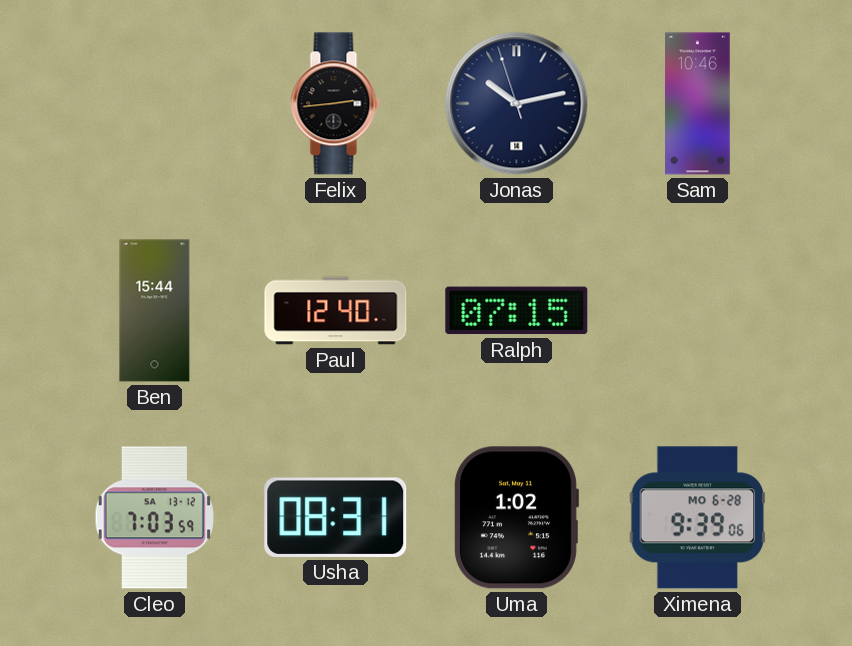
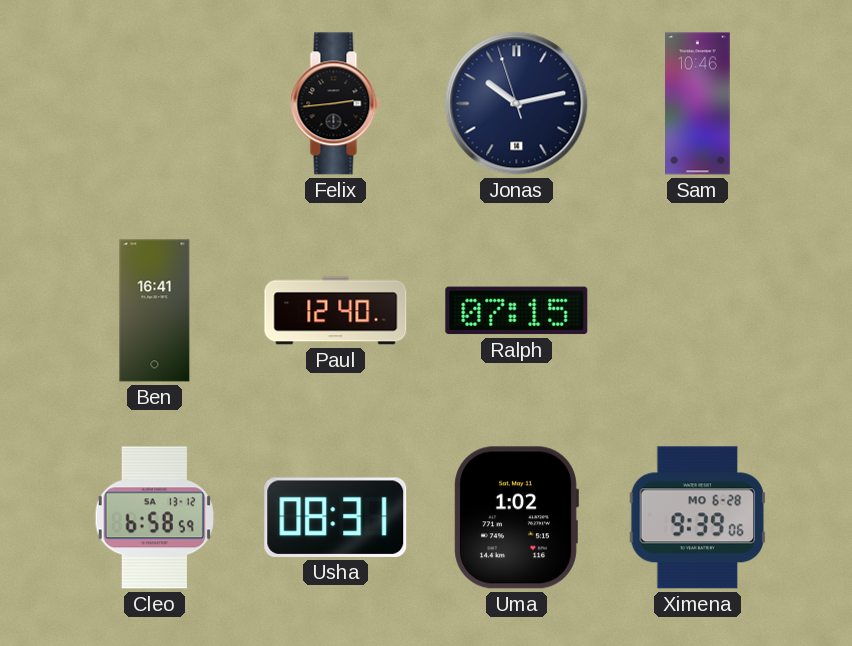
Ben: 15:44 -> 16:41
Cleo: 7:03 -> 6:58
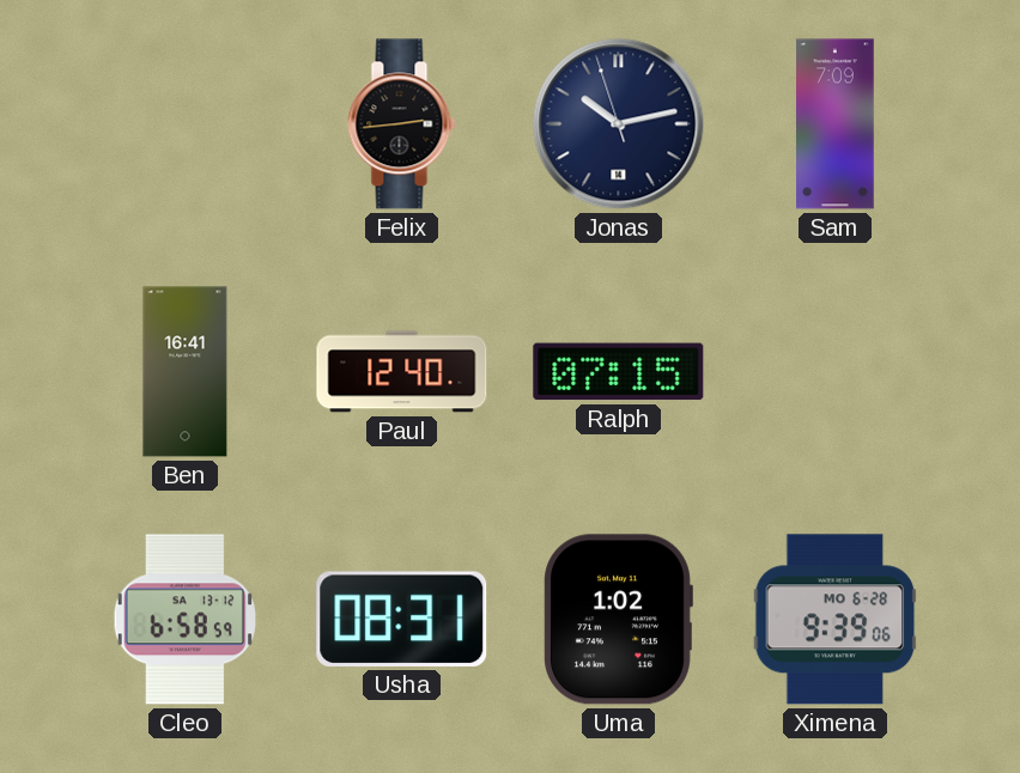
Sam: 10:46 -> 7:09
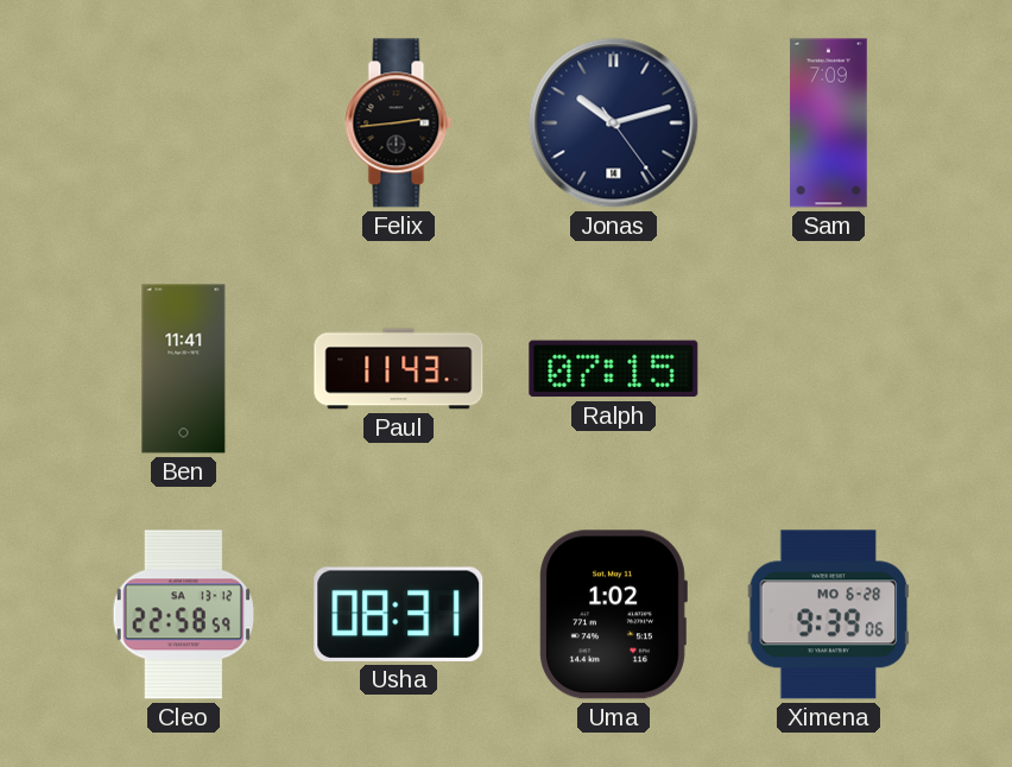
Jonas: 10:12:57 -> 10:12:24
Ben: 16:41 -> 11:41
Paul: 12:40 -> 11:43
Cleo: 6:58 -> 22:58
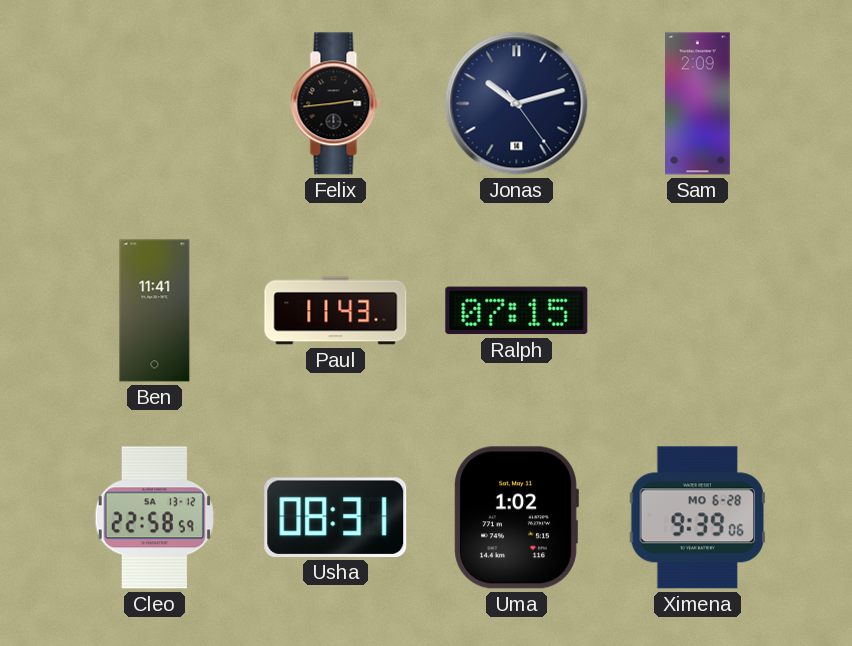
Sam: 7:09 -> 2:09
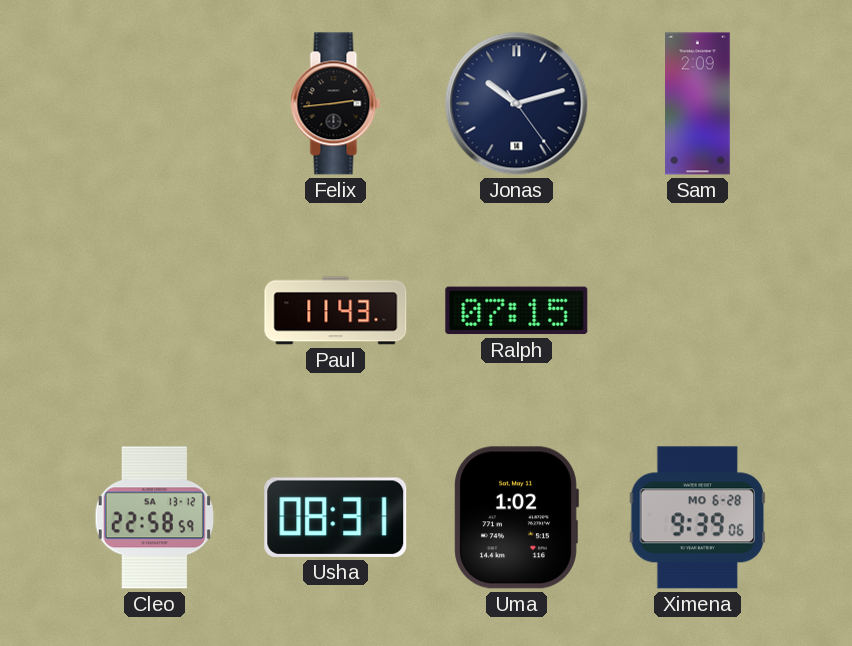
Ben: 11:41 -> none
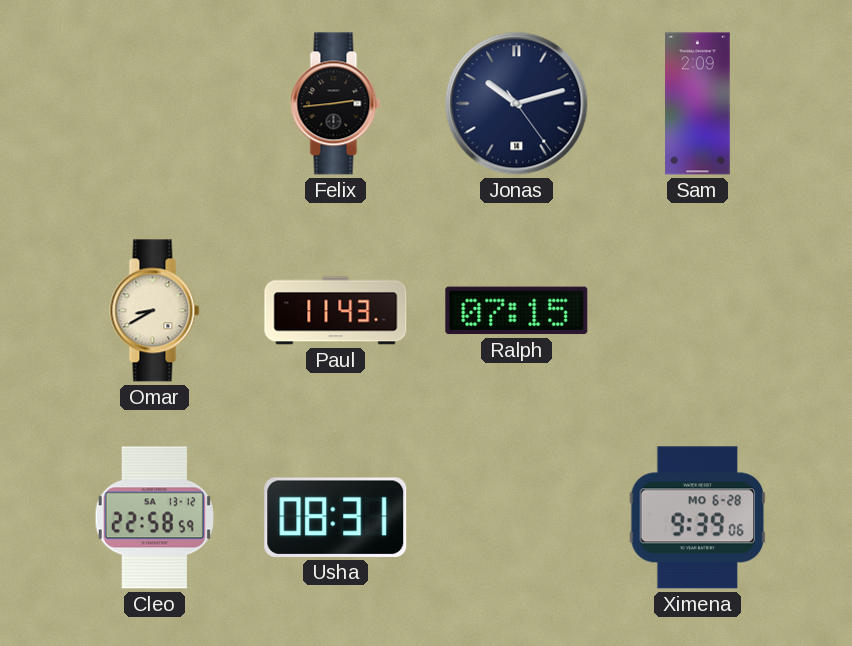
Omar: none -> 8:40
Uma: 1:02 -> none
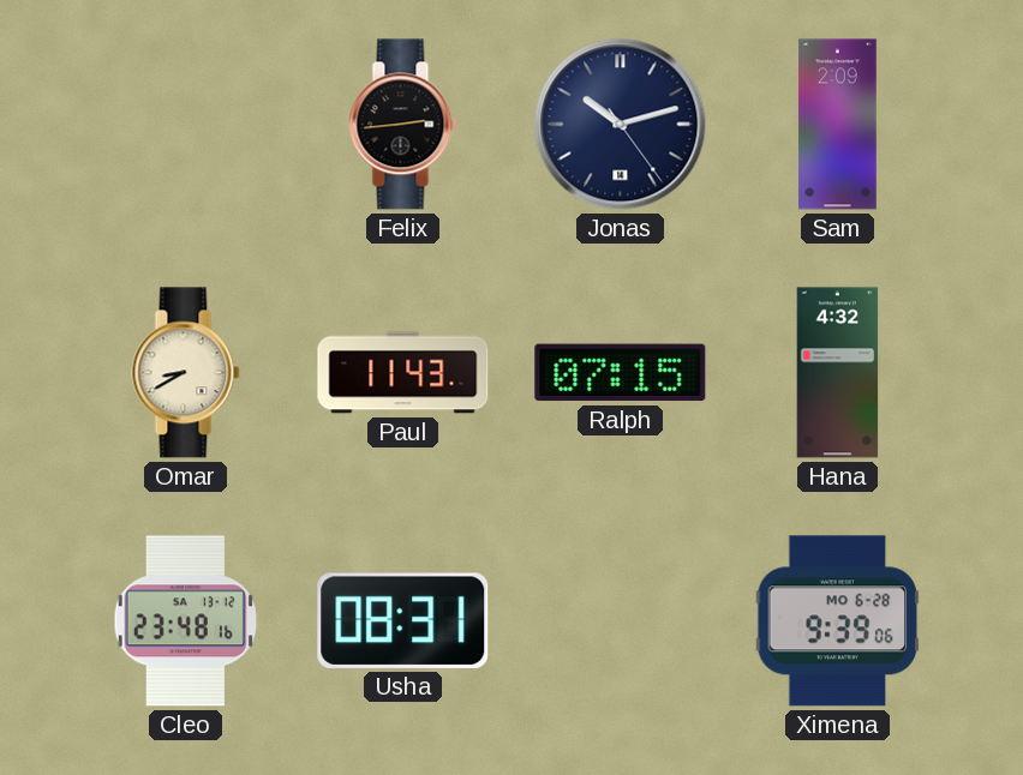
Hana: none -> 4:32
Cleo: 22:58 -> 23:48
